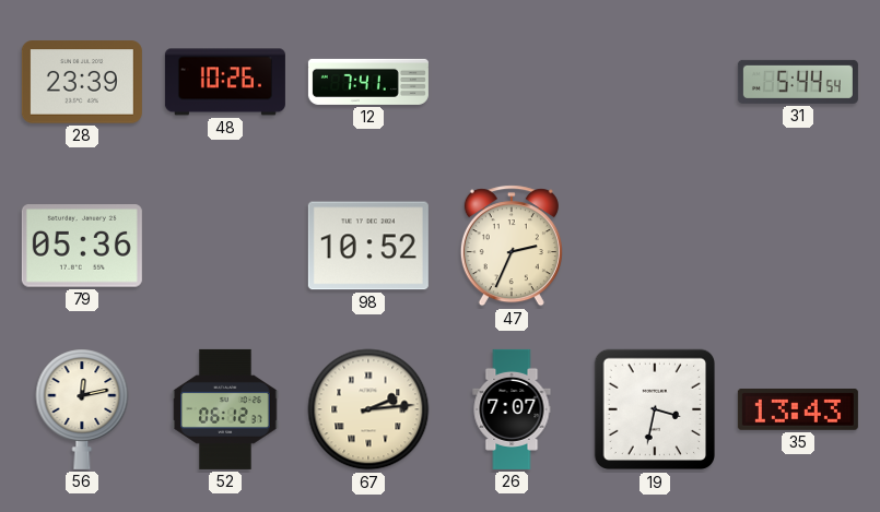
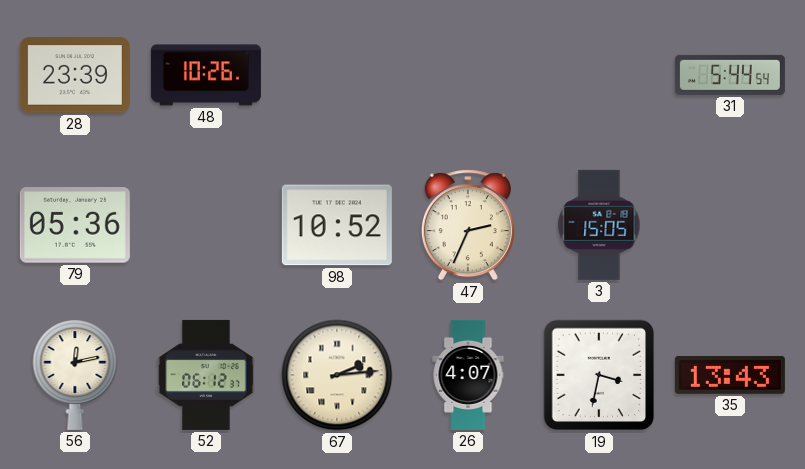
12: 7:41 -> none
3: none -> 15:05
26: 7:07 -> 4:07
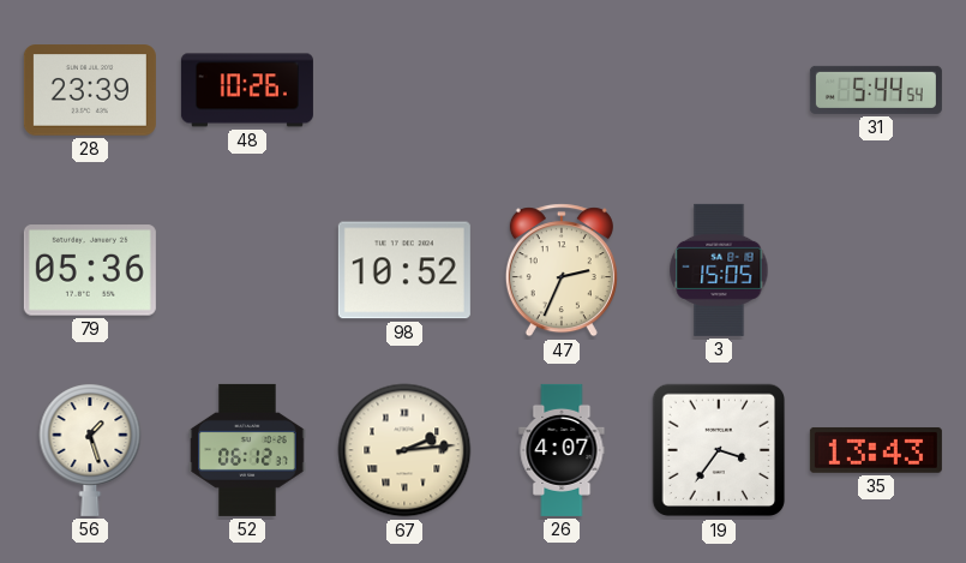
56: 12:13 -> 1:27
19: 3:32 -> 3:36
